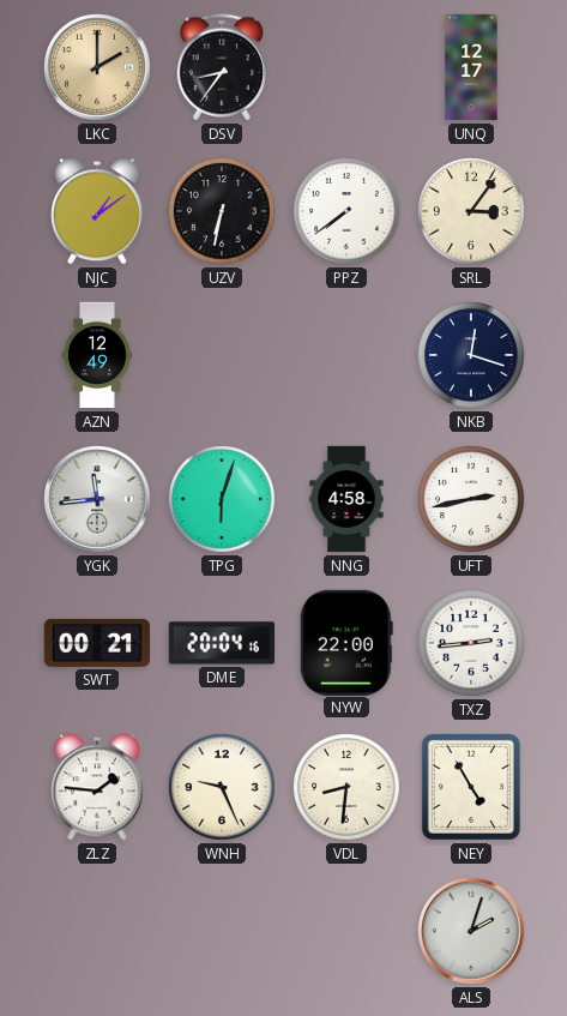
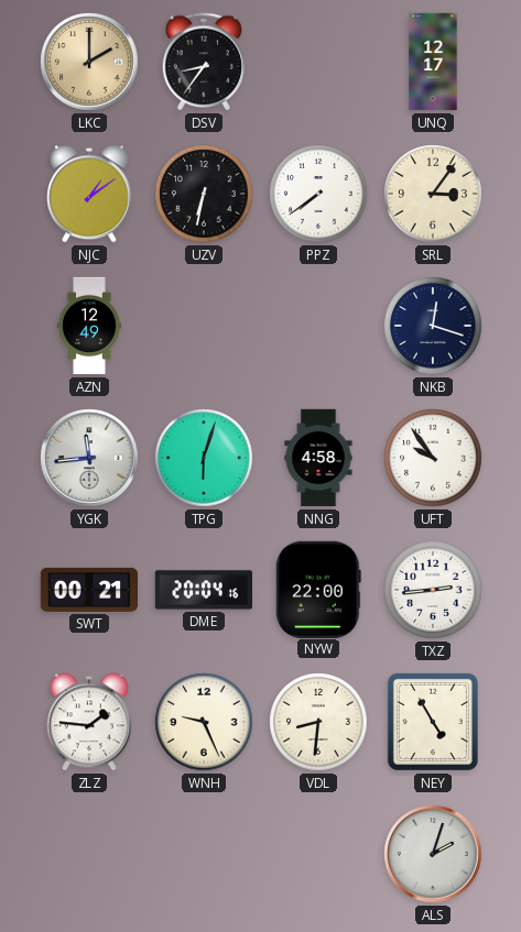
UFT: 2:43 -> 9:54
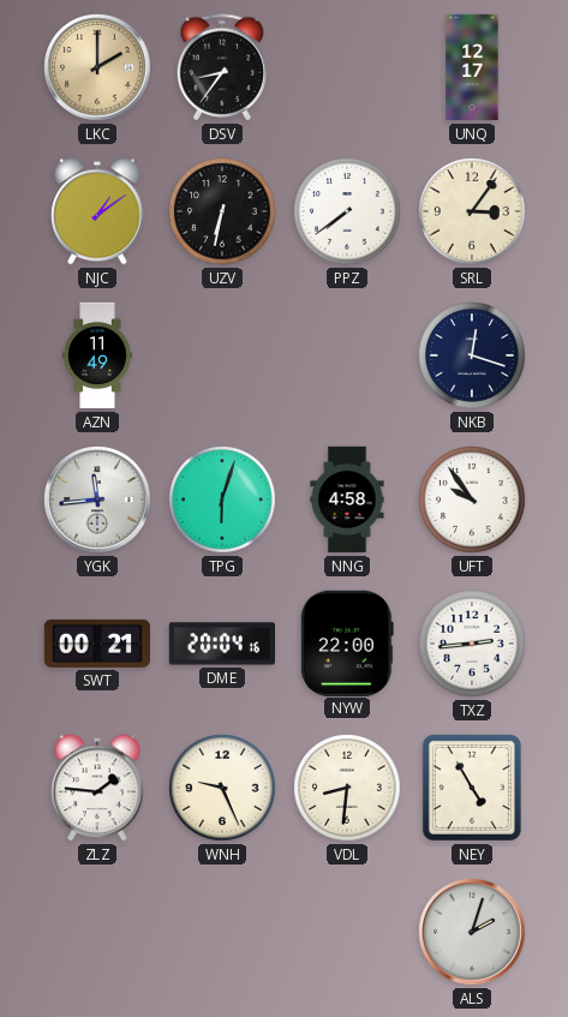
AZN: 12:49 -> 11:49
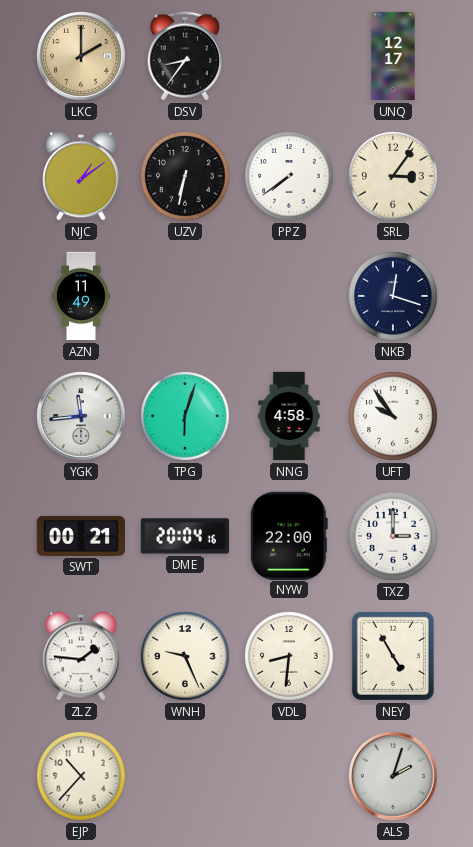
TXZ: 2:44 -> 3:00
EJP: none -> 10:37
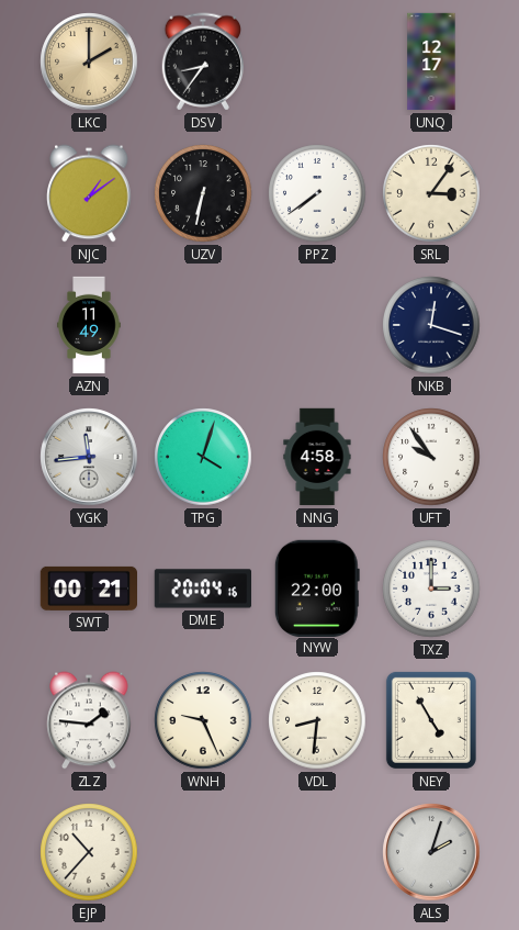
TPG: 6:03 -> 4:03
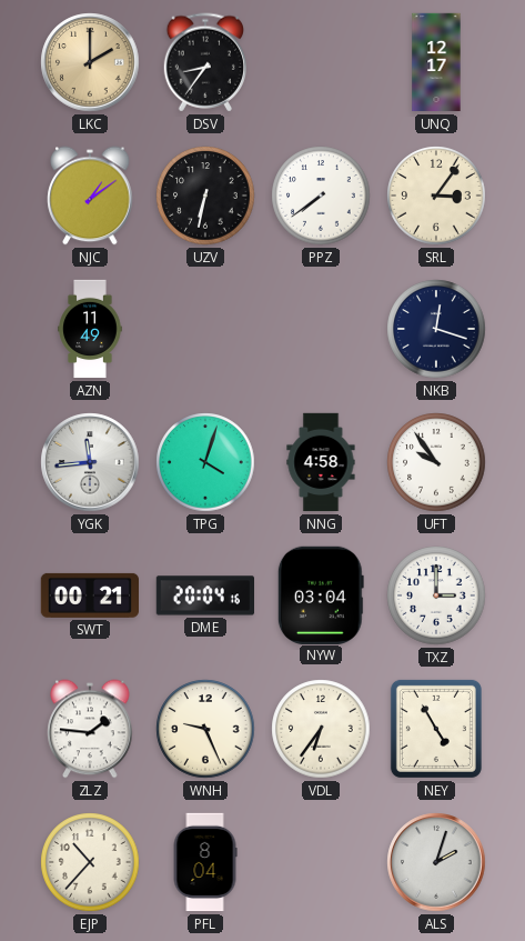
NYW: 22:00 -> 03:04
VDL: 8:31 -> 6:36
PFL: none -> 8:04
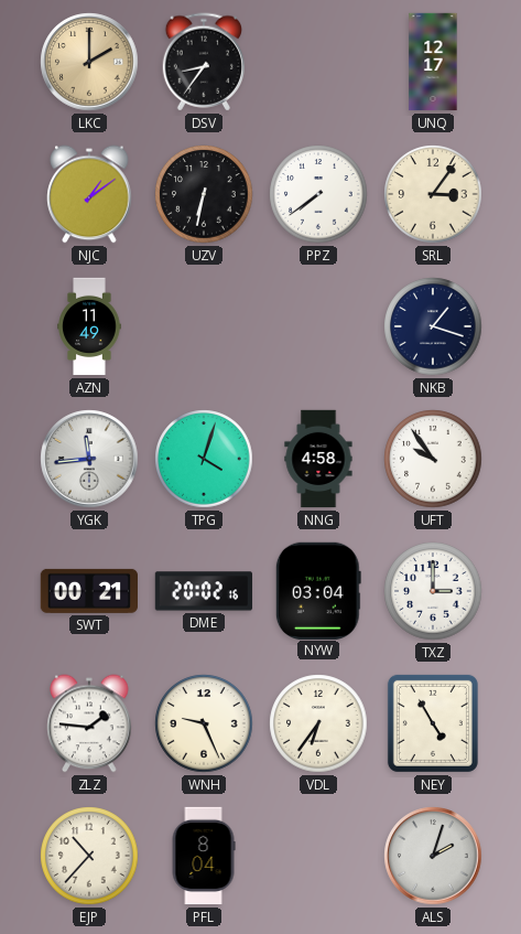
NKB: 12:18 -> 1:18
DME: 20:04 -> 20:02
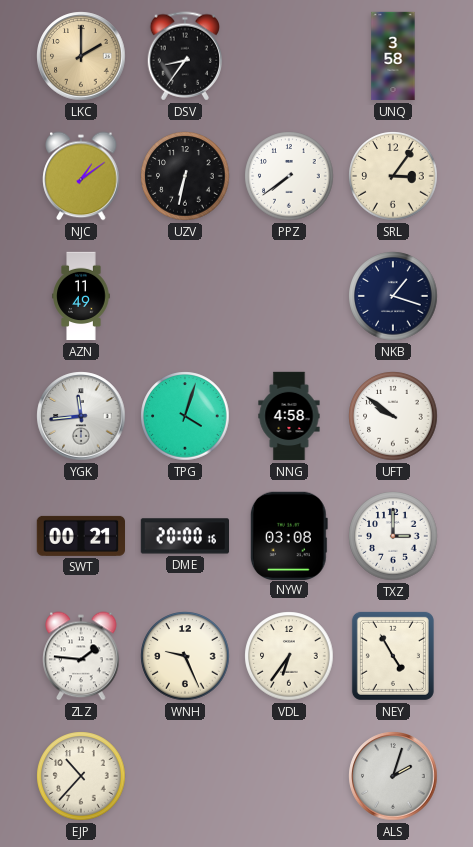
UNQ: 12:17 -> 3:58
UFT: 9:54 -> 9:51
DME: 20:02 -> 20:00
NYW: 03:04 -> 03:08
PFL: 8:04 -> none
